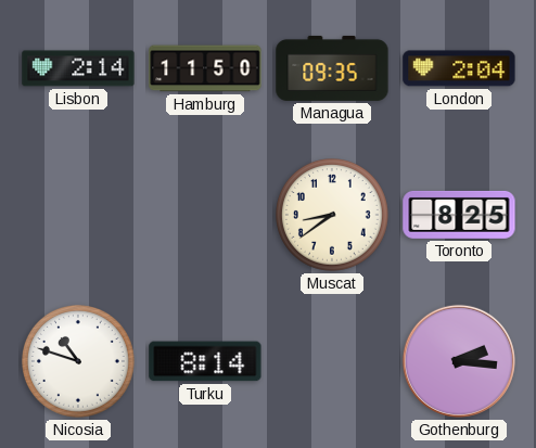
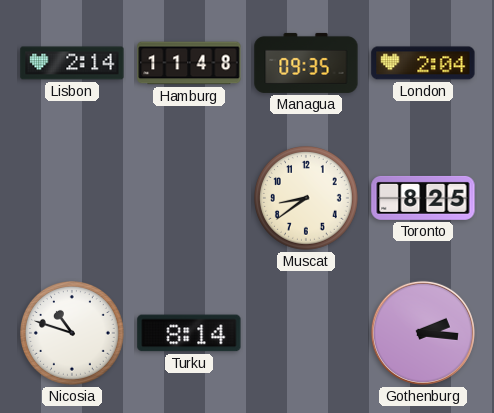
Hamburg: 11:50 -> 11:48
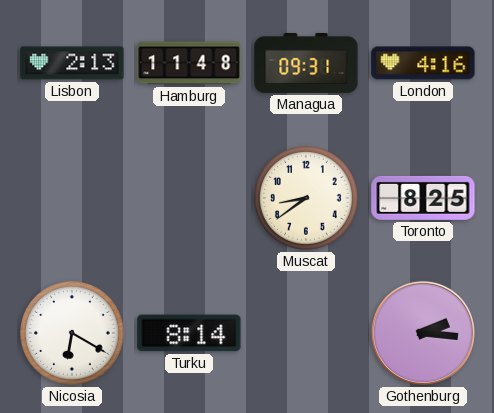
Lisbon: 2:14 -> 2:13
Managua: 09:35 -> 09:31
London: 2:04 -> 4:16
Nicosia: 10:48 -> 6:20
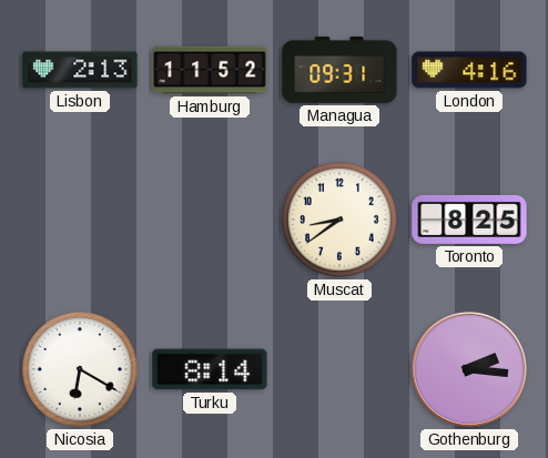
Hamburg: 11:48 -> 11:52
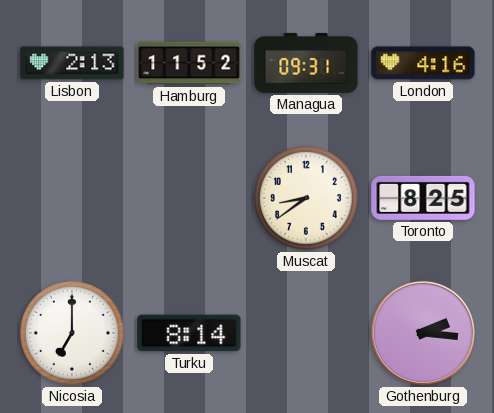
Nicosia: 6:20 -> 7:00
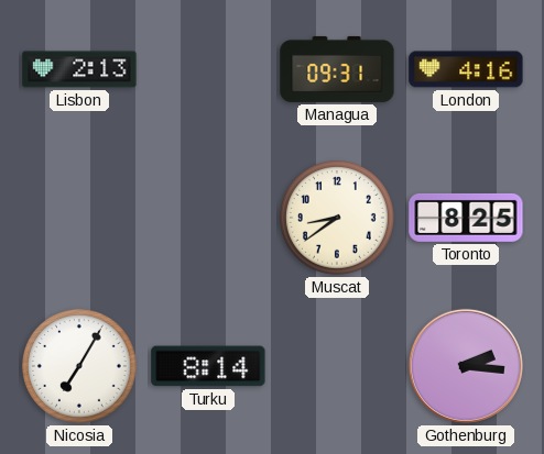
Hamburg: 11:52 -> none
Nicosia: 7:00 -> 7:05
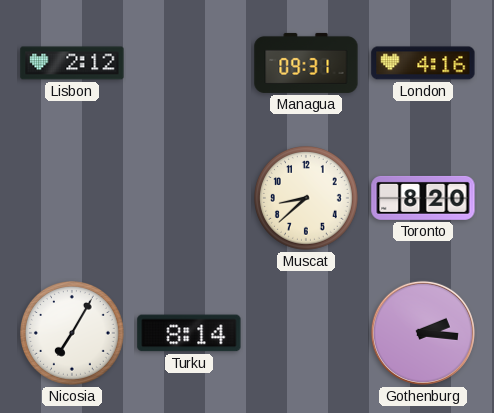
Lisbon: 2:13 -> 2:12
Muscat: 8:39 -> 8:38
Toronto: 8:25 -> 8:20
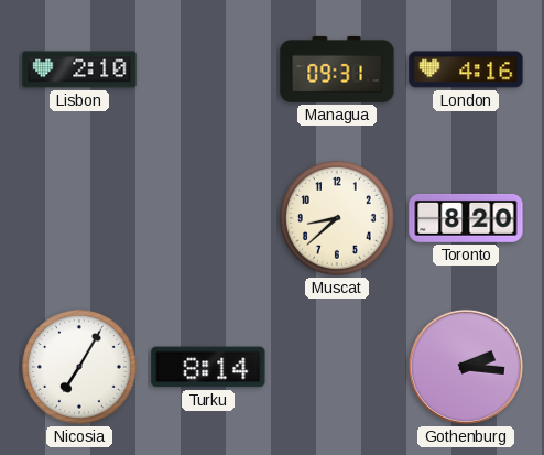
Lisbon: 2:12 -> 2:10
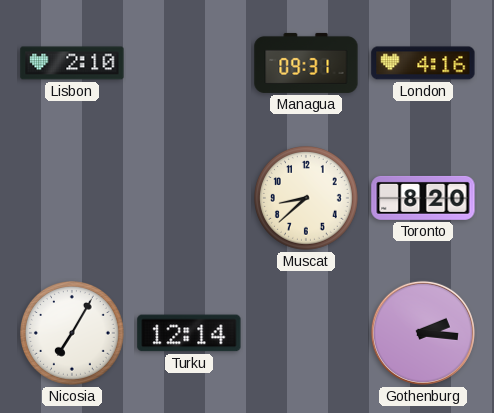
Turku: 8:14 -> 12:14
